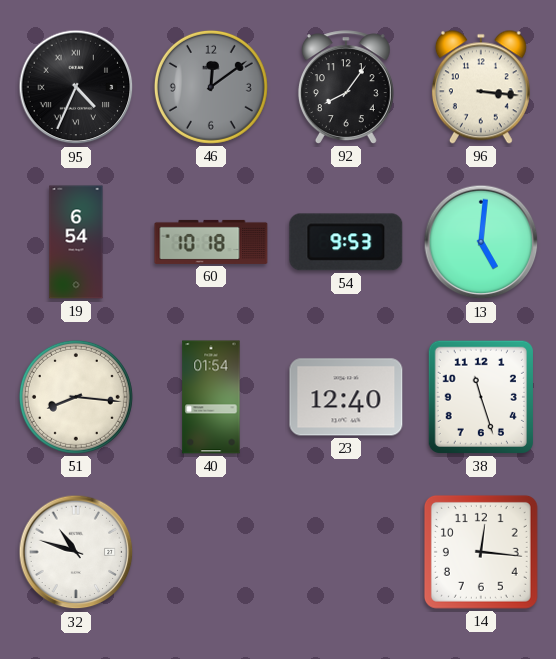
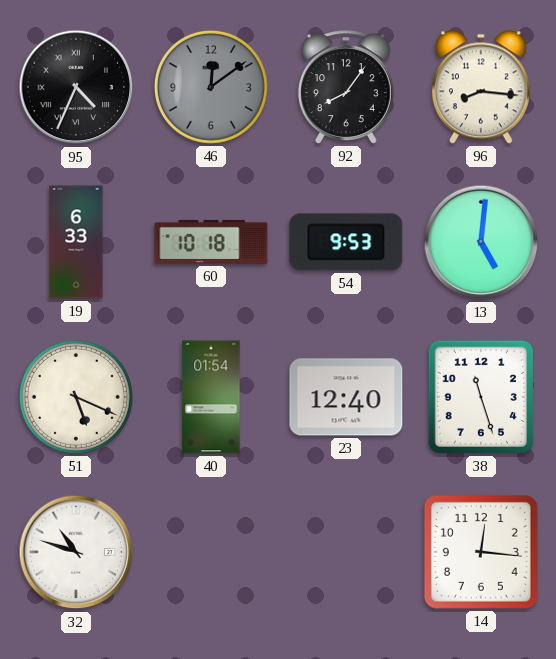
96: 3:16 -> 8:16
19: 6:54 -> 6:33
51: 8:16 -> 5:19
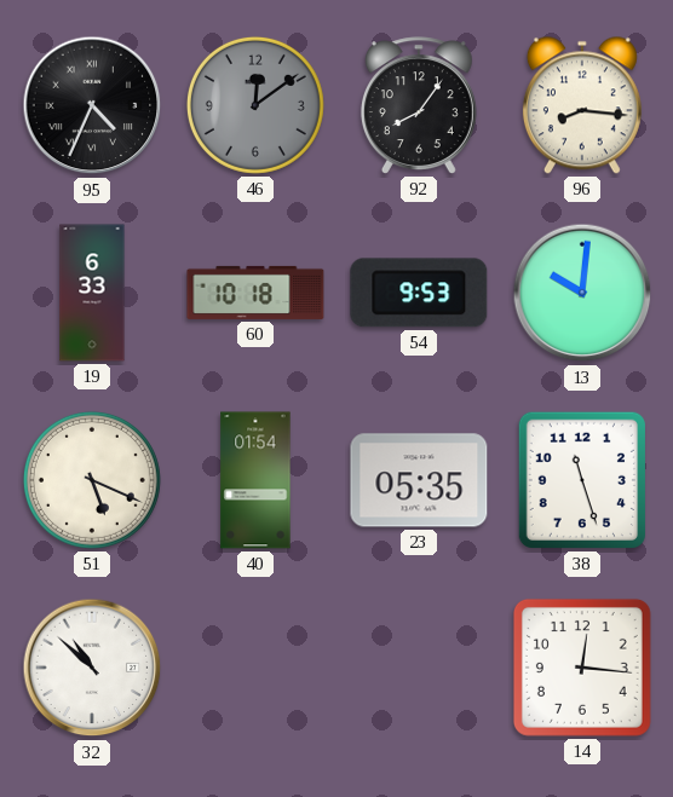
13: 5:01 -> 10:01
23: 12:40 -> 05:35
32: 10:48 -> 10:52
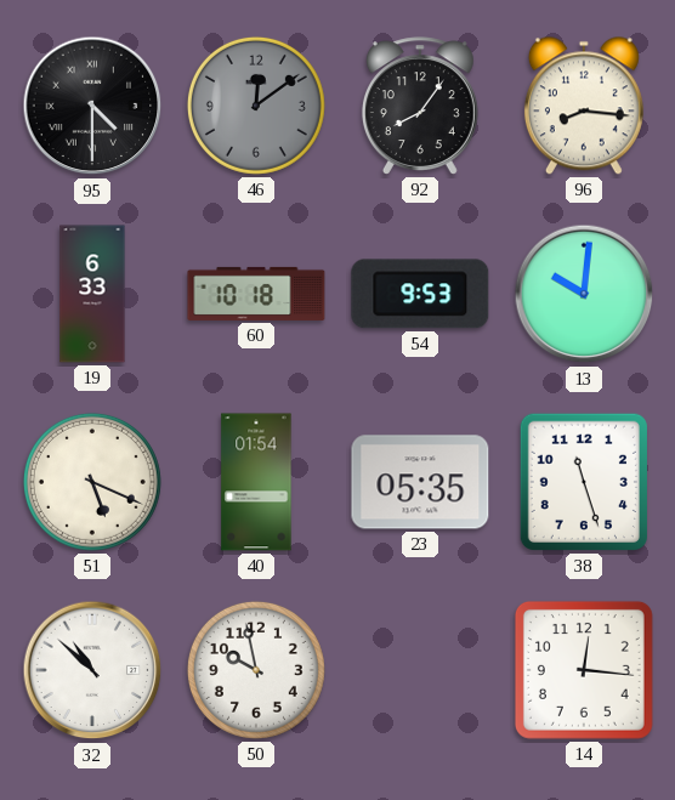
95: 4:34 -> 4:30
50: none -> 9:58
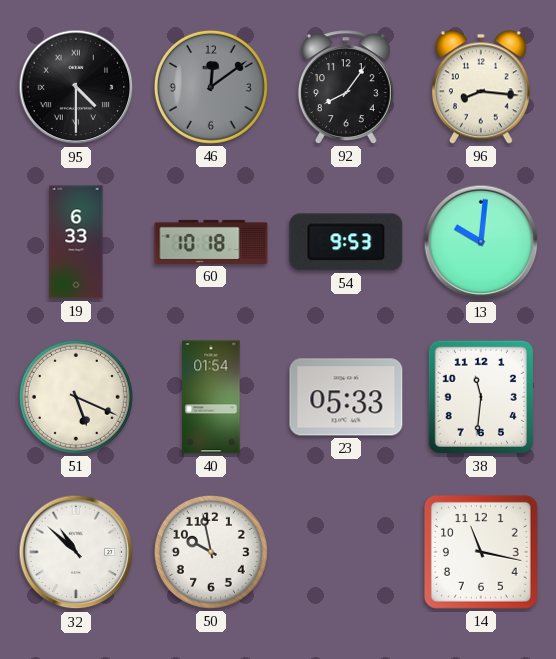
23: 05:35 -> 05:33
38: 11:27 -> 11:31
14: 12:16 -> 11:17
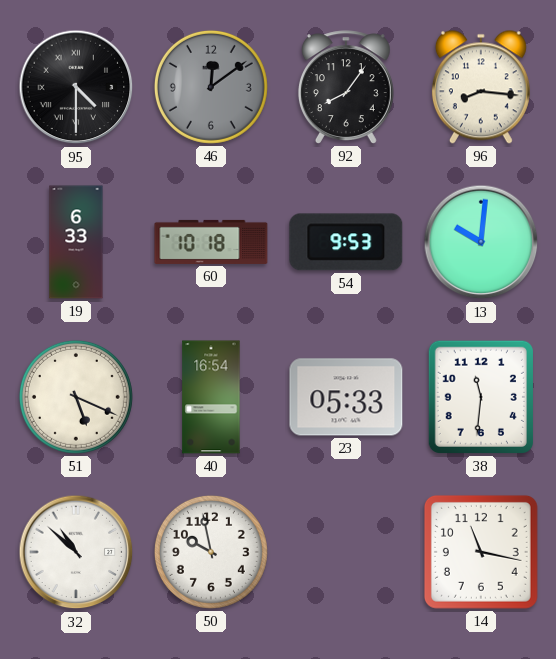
40: 01:54 -> 16:54
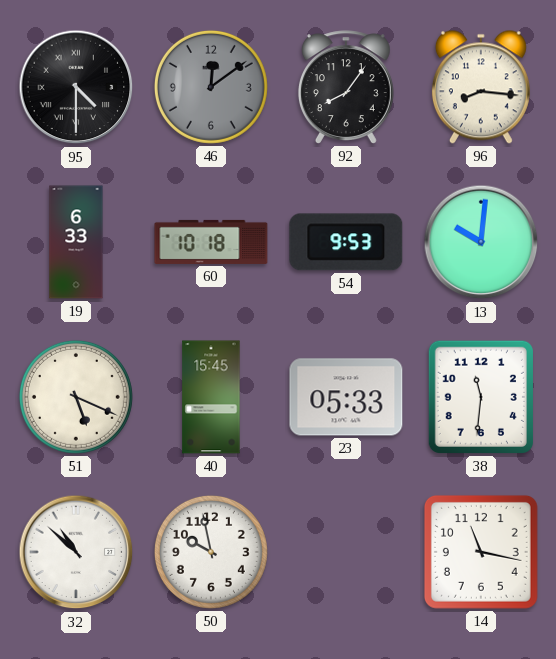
40: 16:54 -> 15:45
